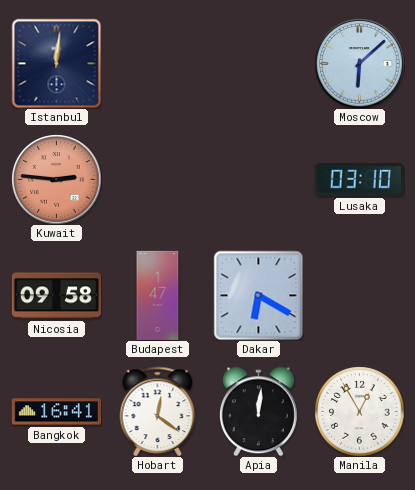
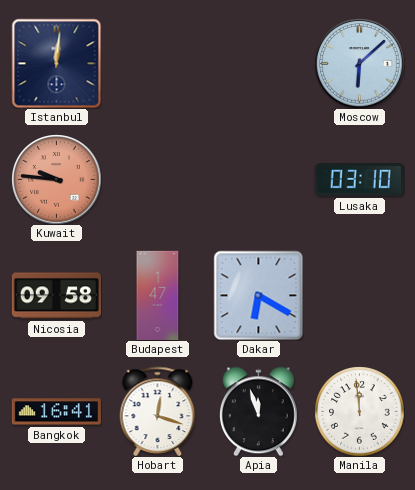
Kuwait: 2:46 -> 9:46
Hobart: 12:21 -> 12:18
Apia: 12:01 -> 11:57
Manila: 12:55 -> 11:59
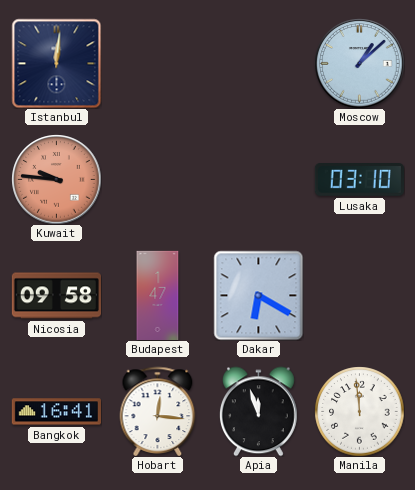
Moscow: 6:08 -> 1:08
Hobart: 12:18 -> 12:16
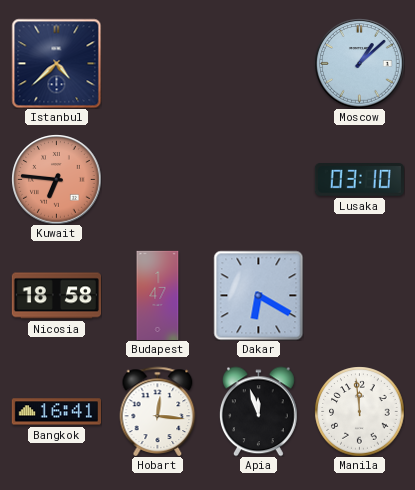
Istanbul: 12:01 -> 4:38
Kuwait: 9:46 -> 6:46
Nicosia: 09:58 -> 18:58
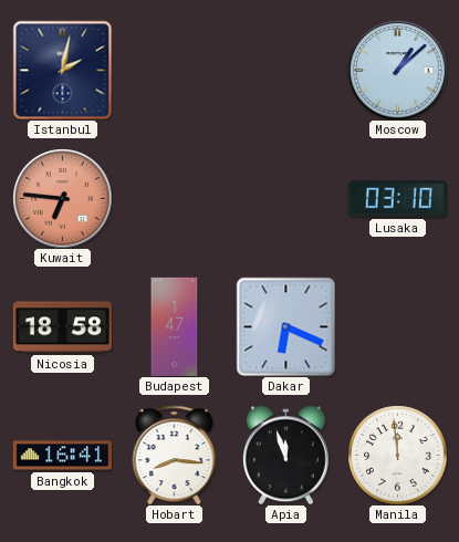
Istanbul: 4:38 -> 2:02
Dakar: 6:20 -> 6:19
Hobart: 12:16 -> 8:16
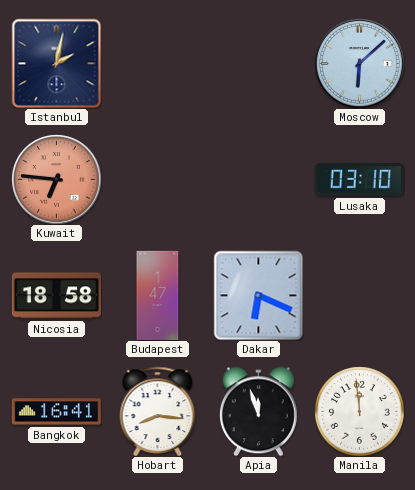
Moscow: 1:08 -> 6:08
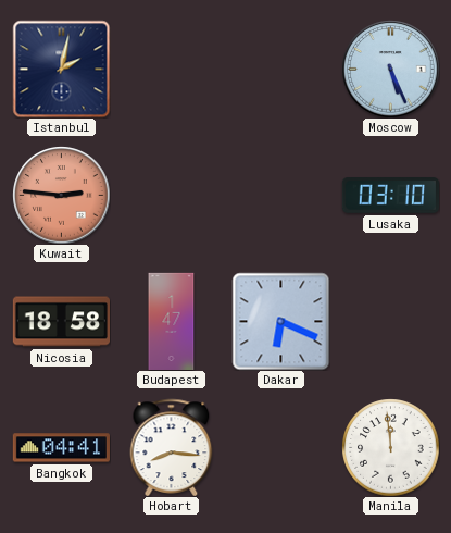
Moscow: 6:08 -> 5:26
Kuwait: 6:46 -> 2:46
Bangkok: 16:41 -> 04:41
Apia: 11:57 -> none
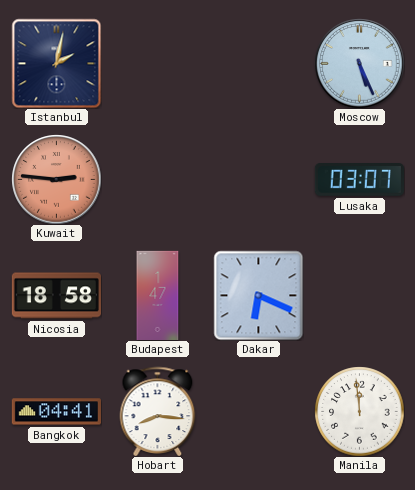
Lusaka: 03:10 -> 03:07
